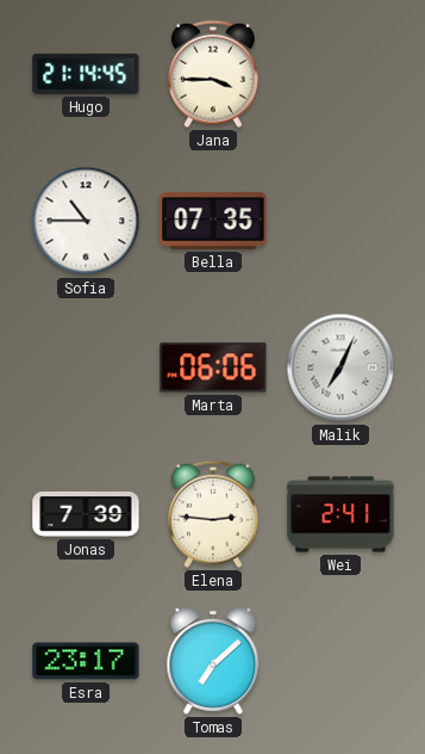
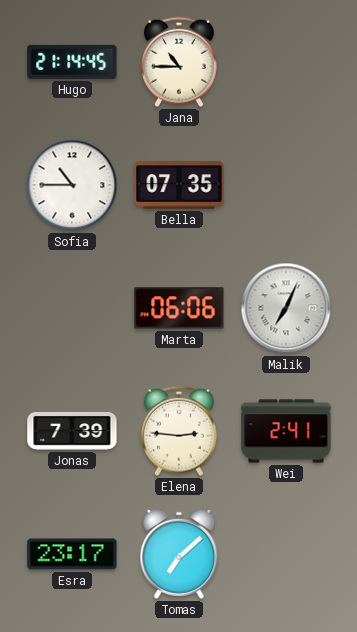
Jana: 3:45 -> 10:45
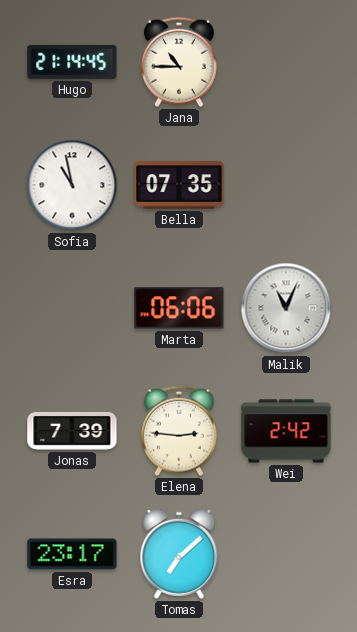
Sofia: 10:45 -> 10:58
Malik: 7:04 -> 11:04
Wei: 2:41 -> 2:42
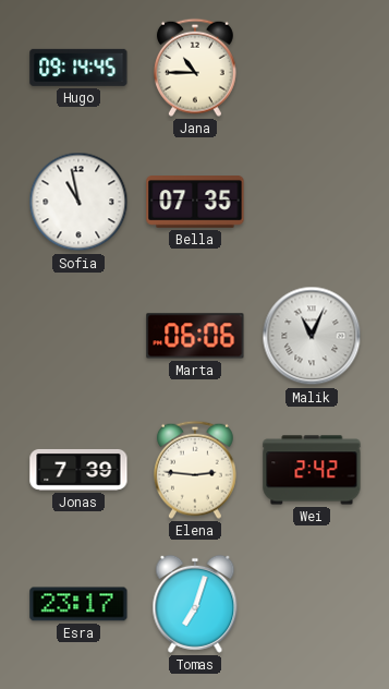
Hugo: 21:14 -> 09:14
Tomas: 7:08 -> 7:03
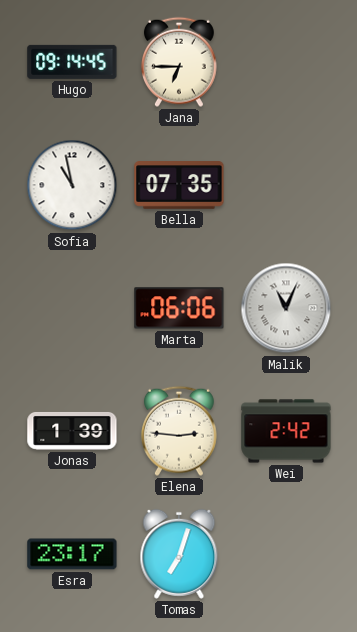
Jana: 10:45 -> 6:45
Jonas: 7:39 -> 1:39
